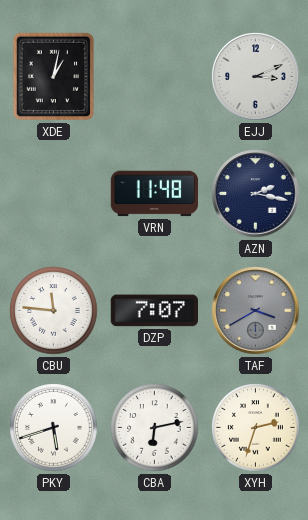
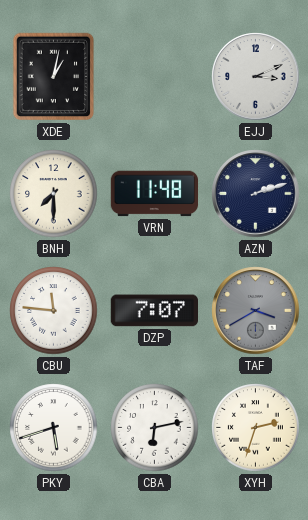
BNH: none -> 7:30
AZN: 2:17 -> 2:12
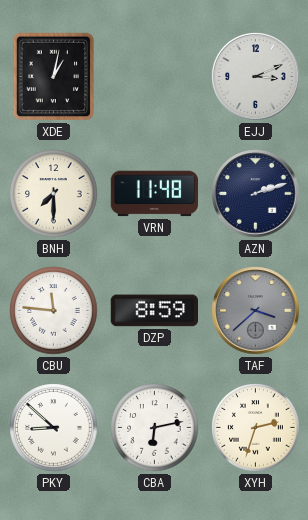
DZP: 7:07 -> 8:59
TAF: 3:40 -> 3:38
PKY: 5:42 -> 8:52
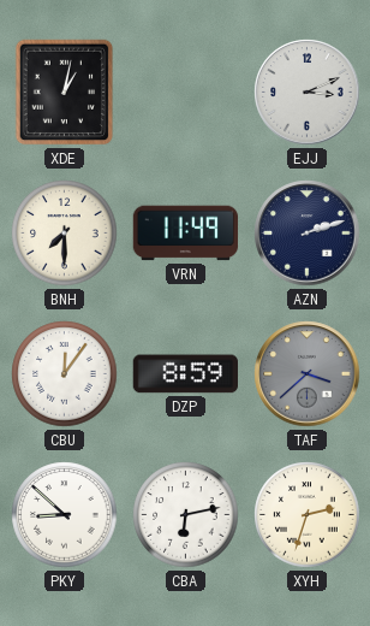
VRN: 11:48 -> 11:49
CBU: 11:46 -> 12:06
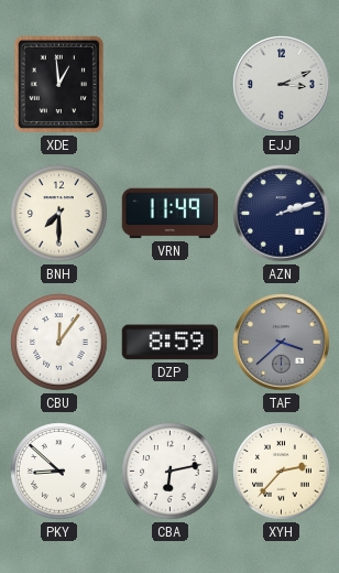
XDE: 1:02 -> 12:59
XYH: 2:33 -> 2:37
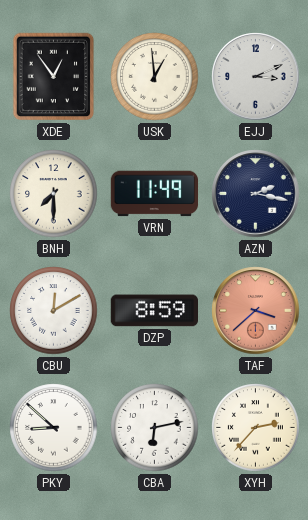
XDE: 12:59 -> 12:54
USK: none -> 12:59
AZN: 2:12 -> 2:17
CBU: 12:06 -> 12:10
TAF dial: grey -> salmon
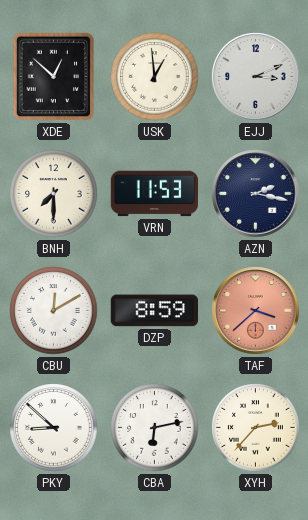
XDE: 12:54 -> 12:52
VRN: 11:49 -> 11:53
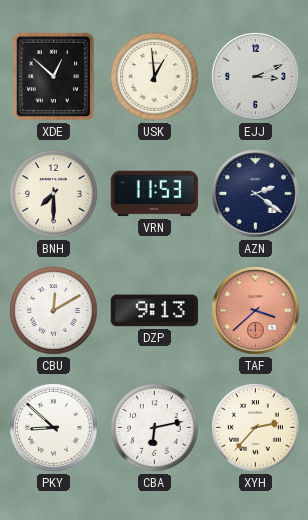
AZN: 2:17 -> 2:21
DZP: 8:59 -> 9:13
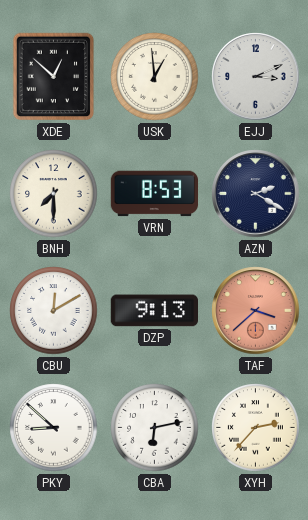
VRN: 11:53 -> 8:53
AZN: 2:21 -> 2:20
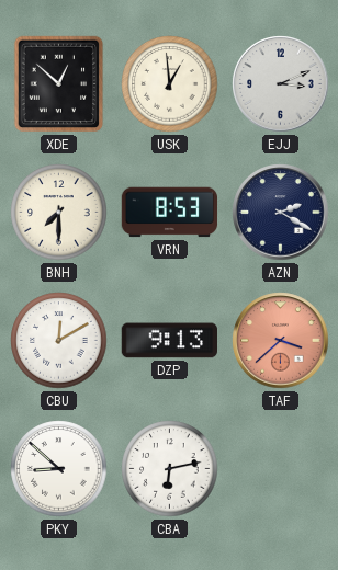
XYH: 2:37 -> none
